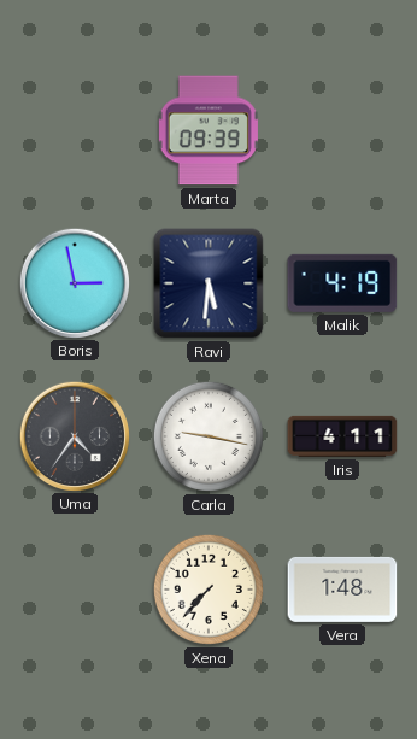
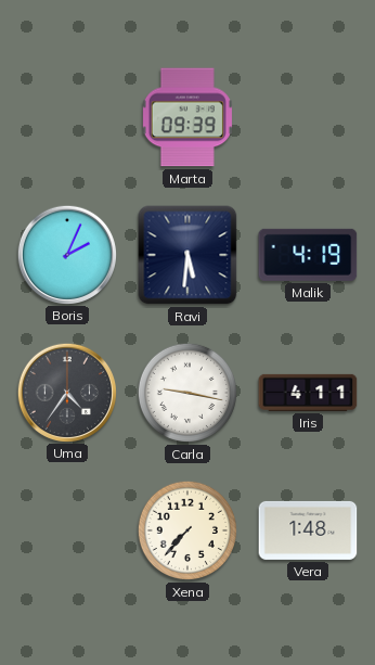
Boris: 2:58 -> 2:04
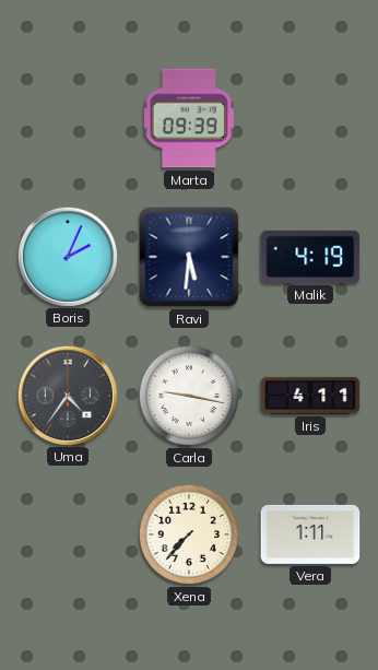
Vera: 1:48 -> 1:11
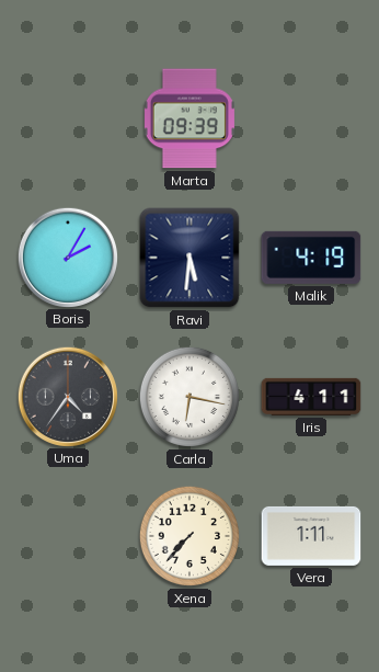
Boris: 2:04 -> 2:05
Carla: 9:17 -> 6:17
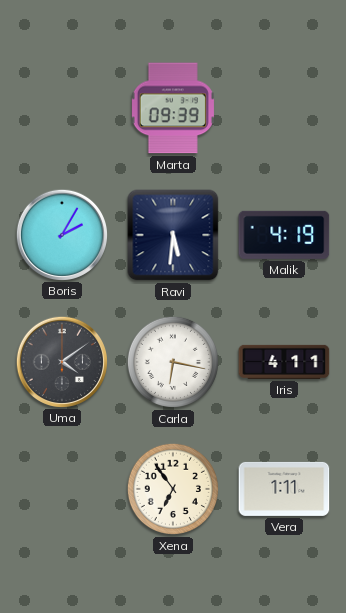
Uma: 4:36 -> 4:09
Xena: 7:37 -> 6:54
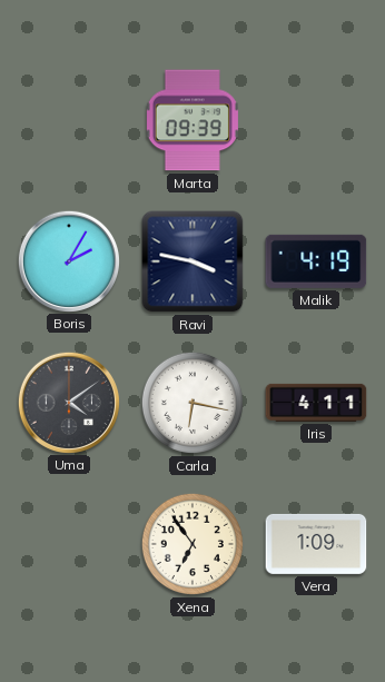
Ravi: 5:31 -> 3:47
Vera: 1:11 -> 1:09
